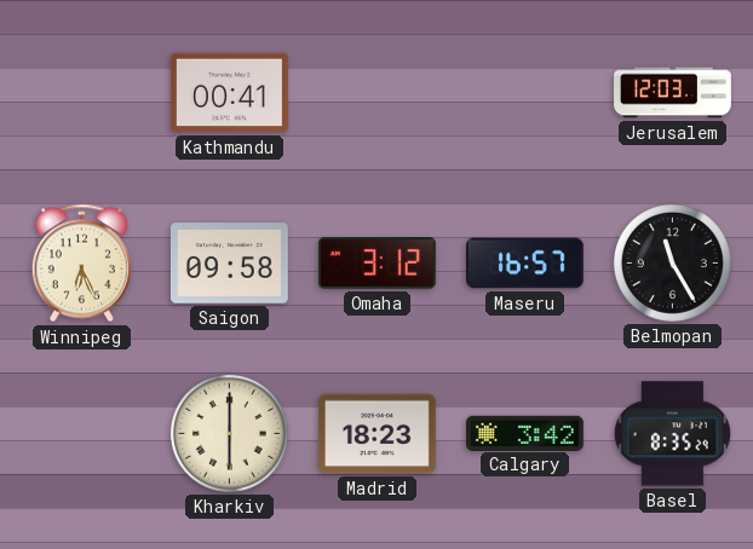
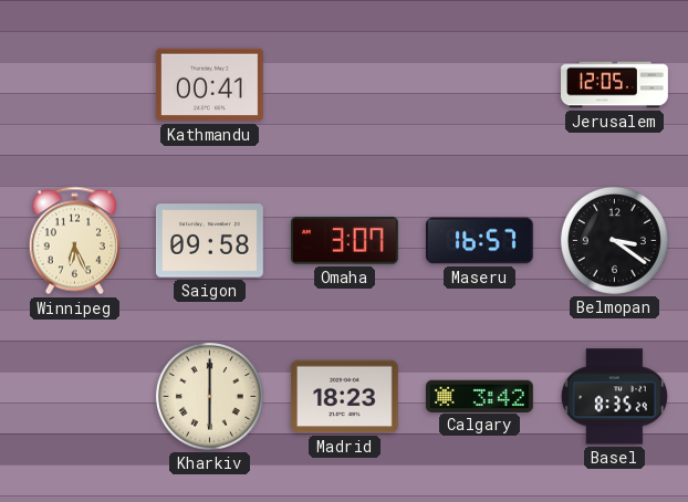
Jerusalem: 12:03 -> 12:05
Omaha: 3:12 -> 3:07
Belmopan: 11:25 -> 3:21
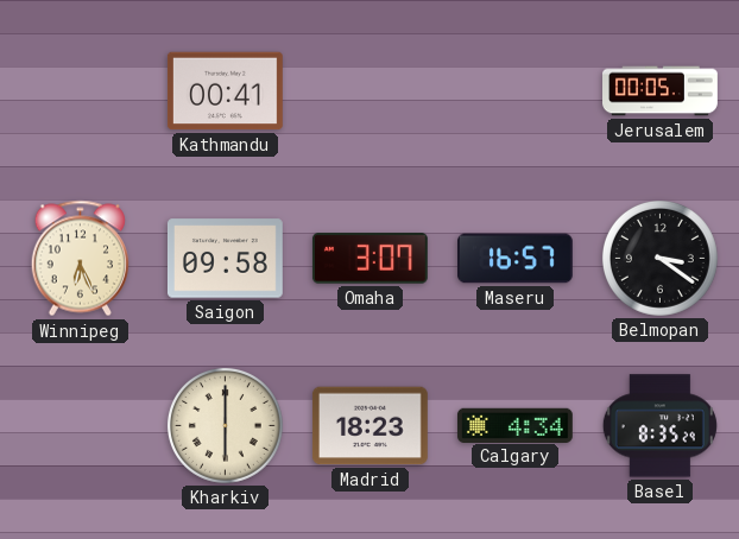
Jerusalem: 12:05 -> 00:05
Calgary: 3:42 -> 4:34
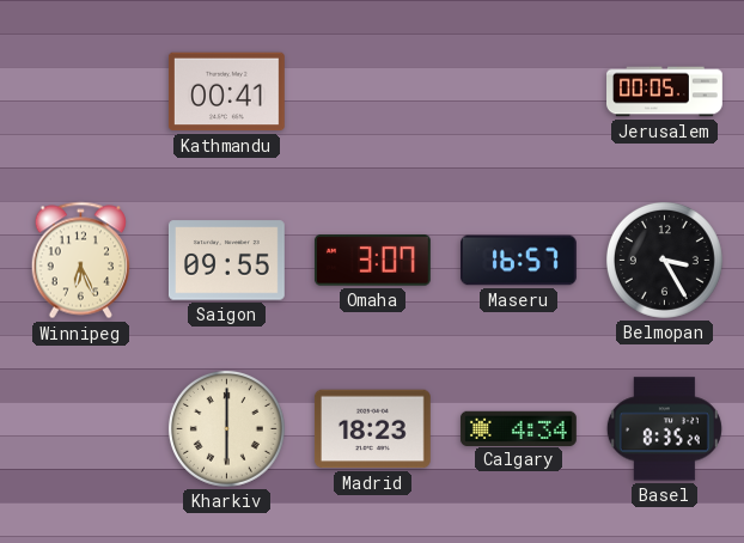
Saigon: 09:58 -> 09:55
Belmopan: 3:21 -> 3:25
